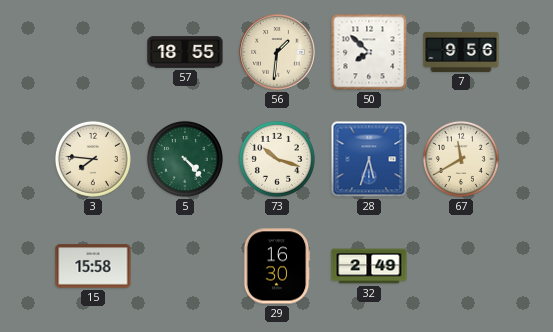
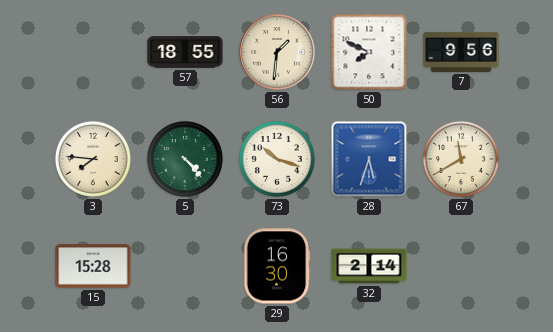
50: 7:52 -> 7:49
15: 15:58 -> 15:28
32: 2:49 -> 2:14
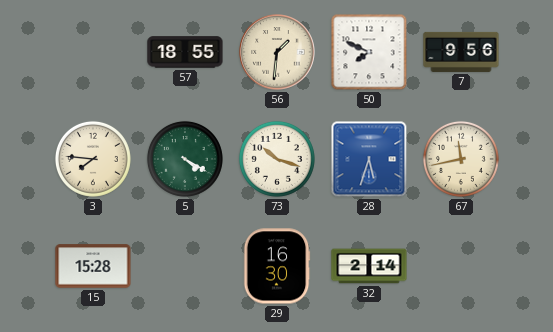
5: 4:23 -> 4:20
67: 11:40 -> 11:43
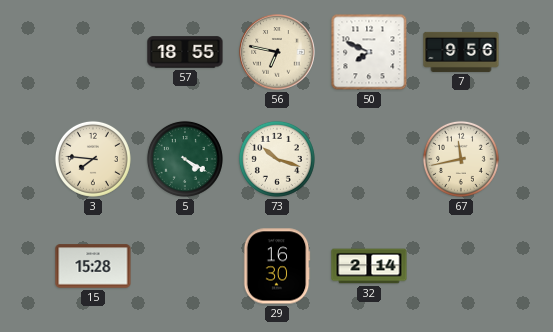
56: 1:31 -> 6:47
28: 5:33 -> none
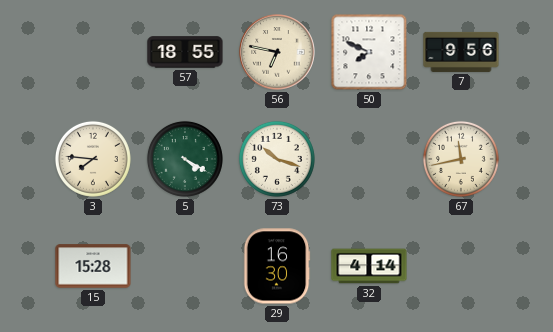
32: 2:14 -> 4:14
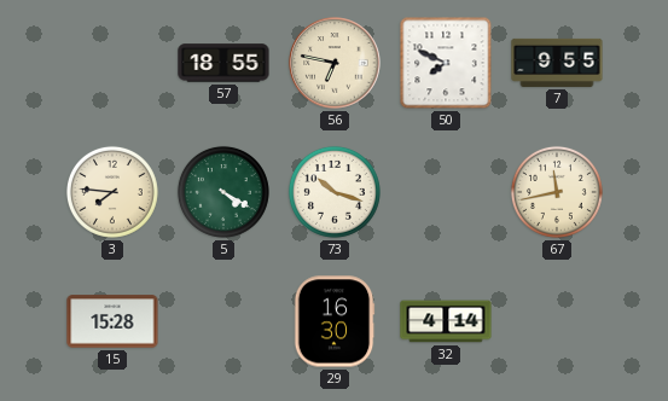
7: 9:56 -> 9:55
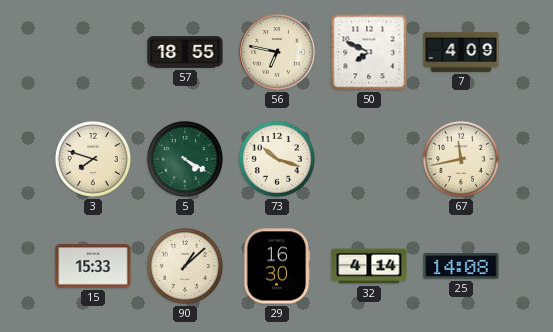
7: 9:55 -> 4:09
3: 7:46 -> 7:48
15: 15:28 -> 15:33
90: none -> 1:08
25: none -> 14:08
